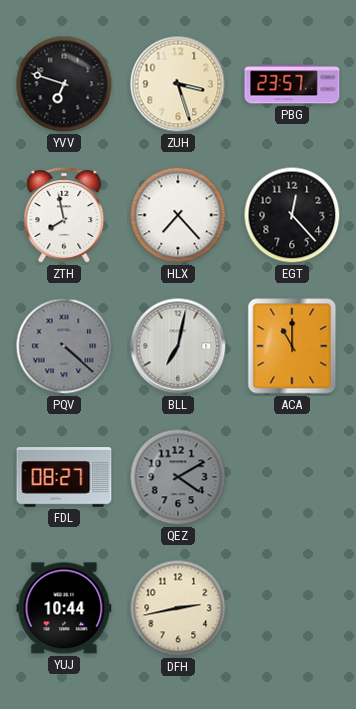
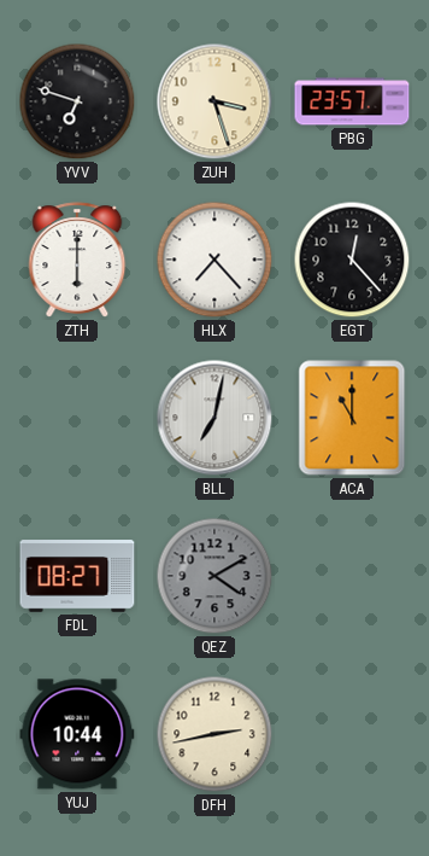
ZTH: 7:58 -> 6:00
PQV: 4:22 -> none
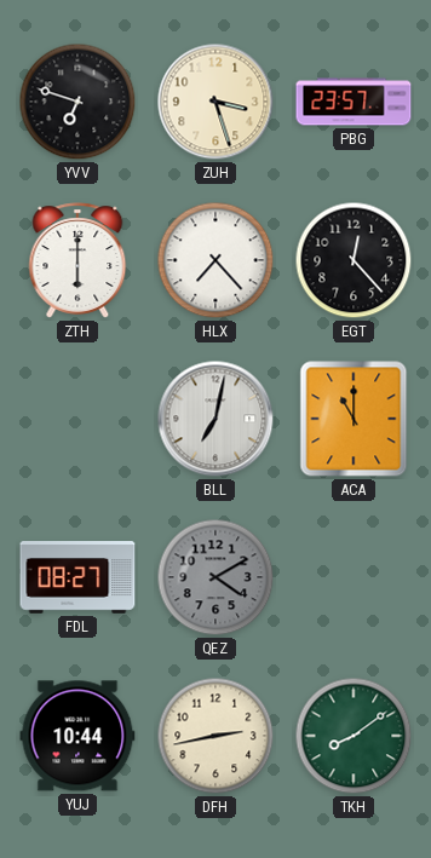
TKH: none -> 8:09
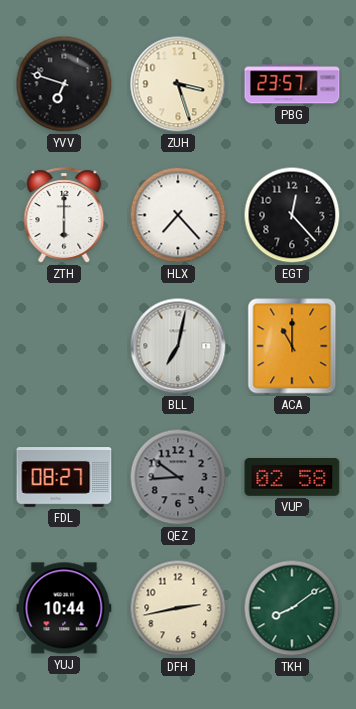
QEZ: 4:10 -> 8:51
VUP: none -> 02:58
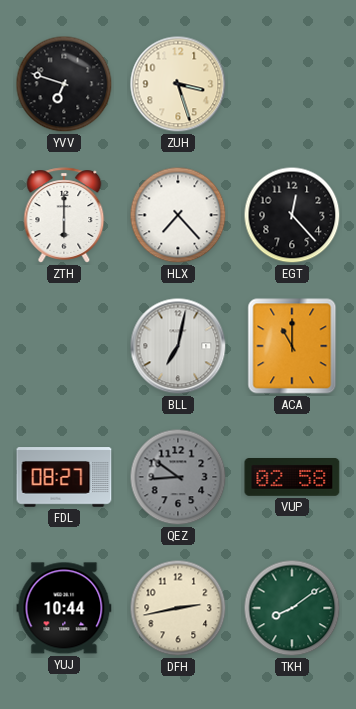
PBG: 23:57 -> none
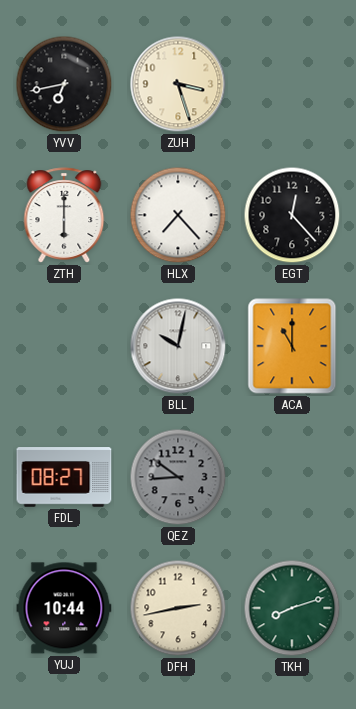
YVV: 6:48 -> 6:43
BLL: 7:02 -> 10:02
VUP: 02:58 -> none
TKH: 8:09 -> 8:12
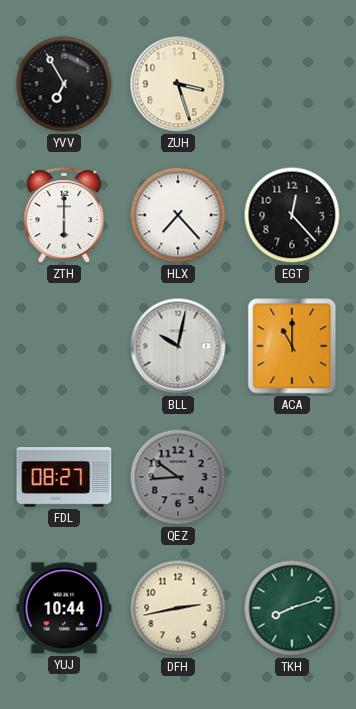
YVV: 6:43 -> 6:55
